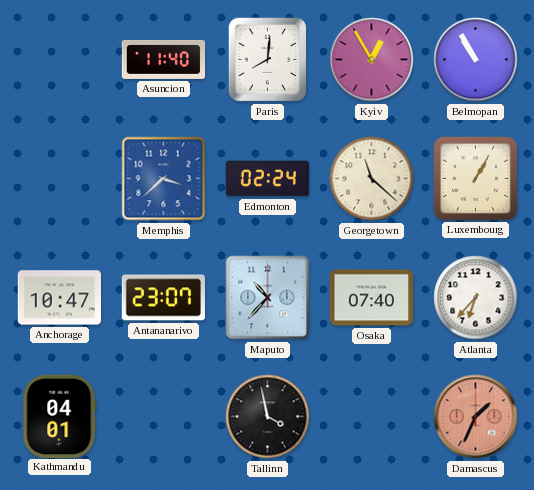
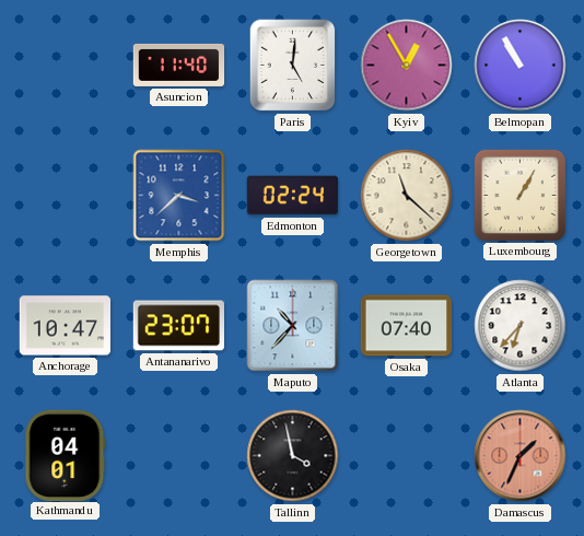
Paris: 8:01 -> 5:01
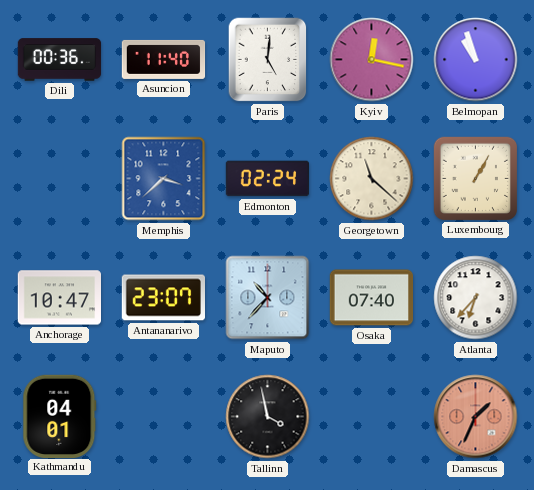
Dili: none -> 00:36
Kyiv: 12:55 -> 12:17
Belmopan: 10:55 -> 10:57
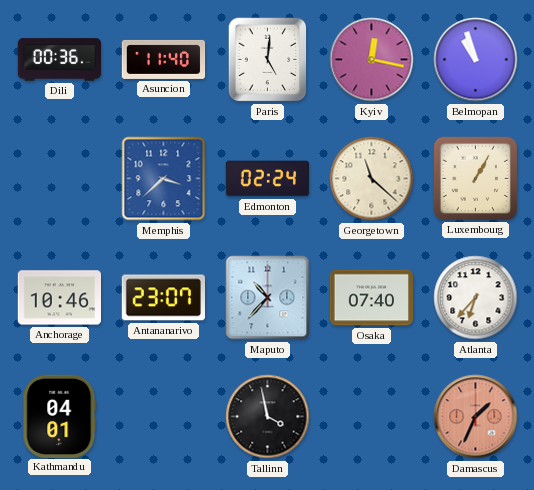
Anchorage: 10:47 -> 10:46
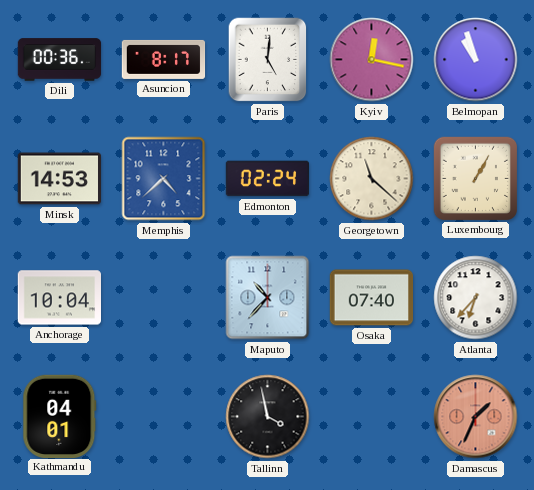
Asuncion: 11:40 -> 8:17
Minsk: none -> 14:53
Memphis: 3:38 -> 4:38
Anchorage: 10:46 -> 10:04
Antananarivo: 23:07 -> none
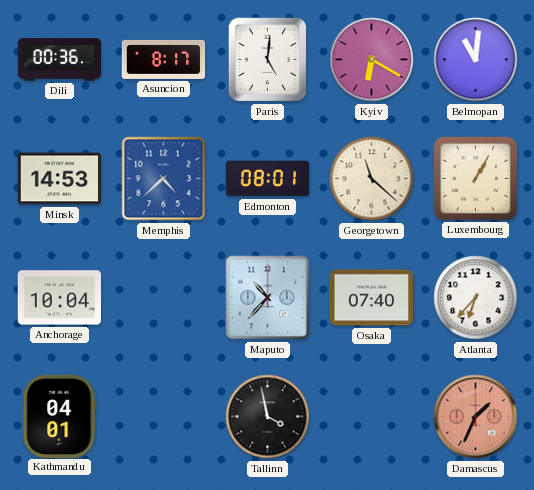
Kyiv: 12:17 -> 6:20
Belmopan: 10:57 -> 11:01
Edmonton: 02:24 -> 08:01
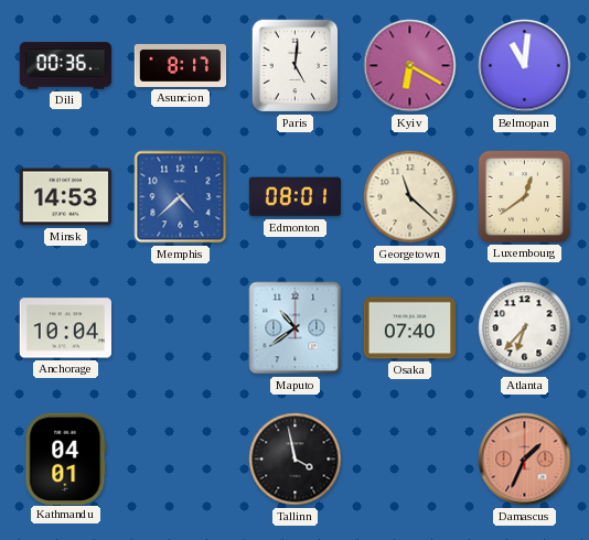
Luxembourg: 1:05 -> 12:39
Maputo: 10:37 -> 10:39
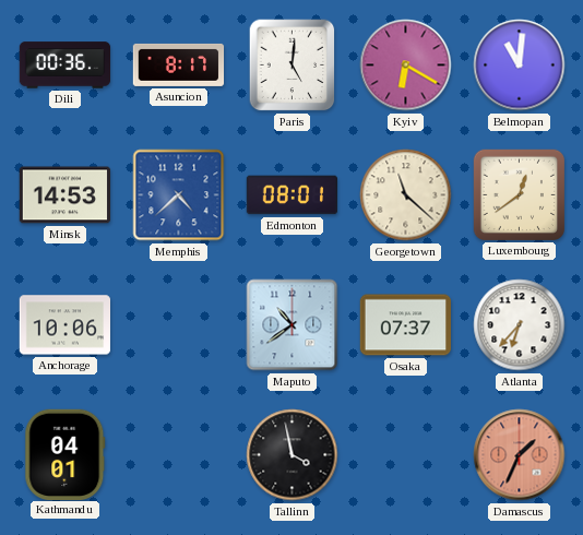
Anchorage: 10:04 -> 10:06
Osaka: 07:40 -> 07:37
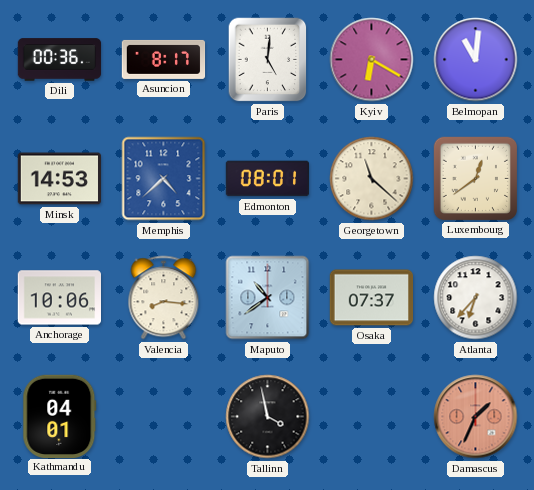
Valencia: none -> 8:16
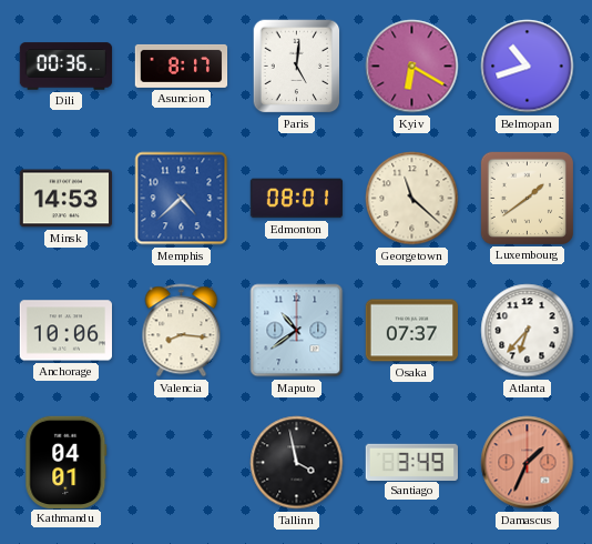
Belmopan: 11:01 -> 10:42
Luxembourg: 12:39 -> 1:39
Santiago: none -> 3:49
